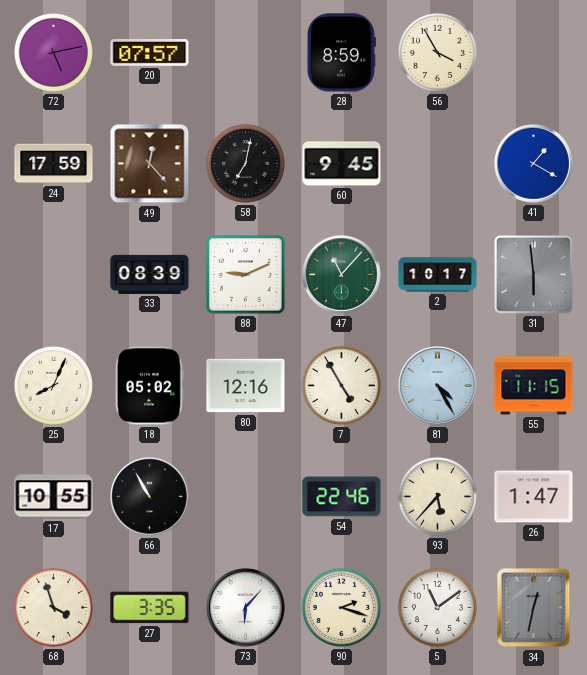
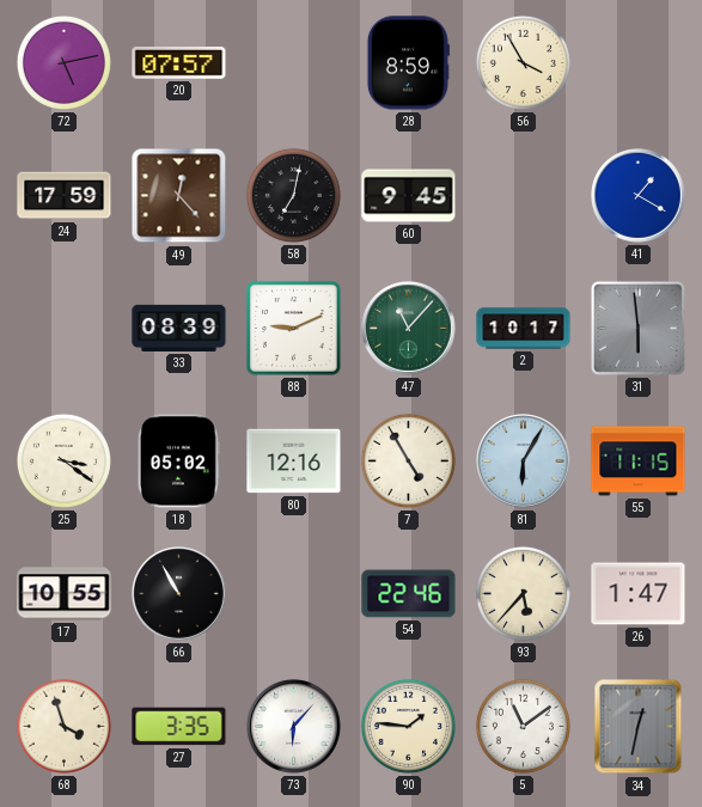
25: 8:04 -> 3:21
81: 4:25 -> 6:05
90: 2:18 -> 1:46
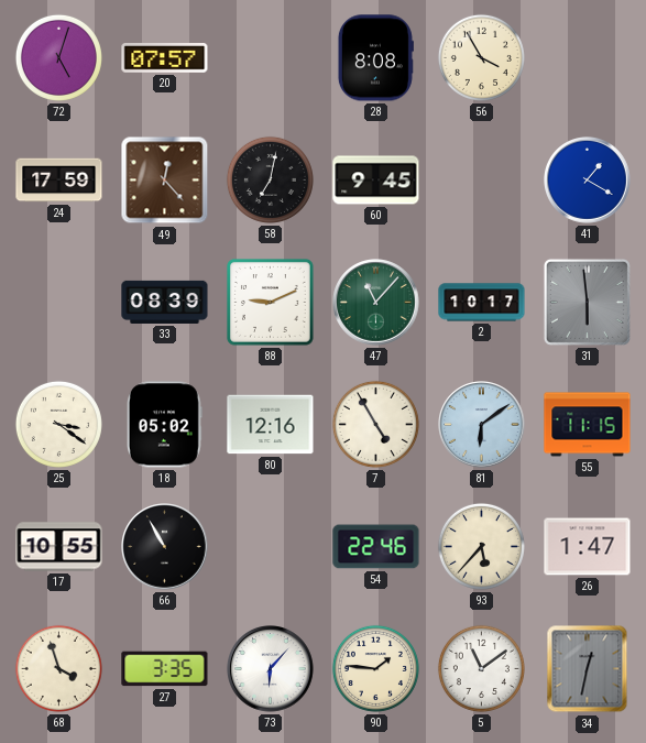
72: 5:13 -> 5:03
28: 8:59 -> 8:08
81: 6:05 -> 6:09
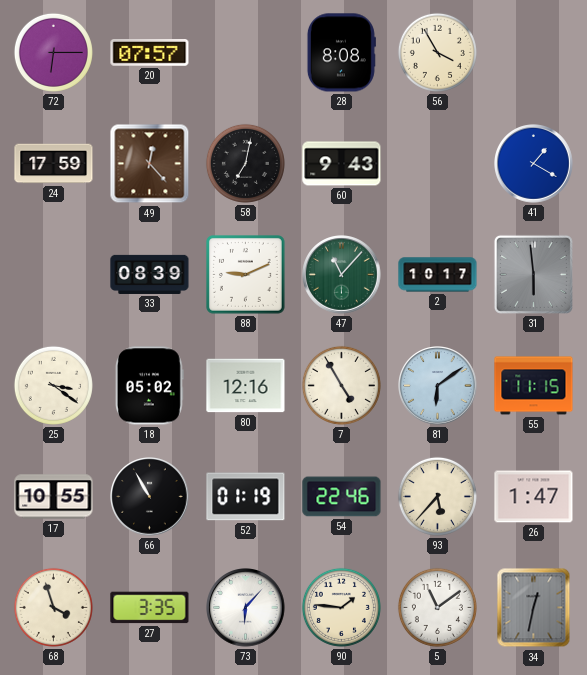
72: 5:03 -> 6:15
60: 9:45 -> 9:43
52: none -> 01:19
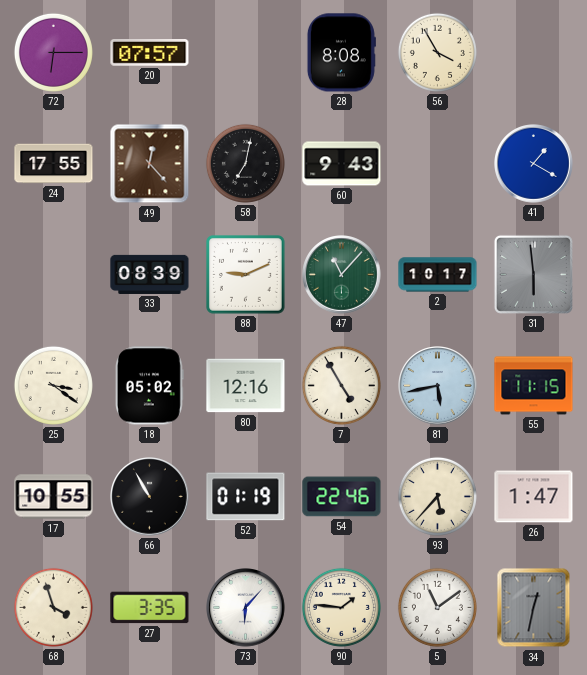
24: 17:59 -> 17:55
81: 6:09 -> 5:43
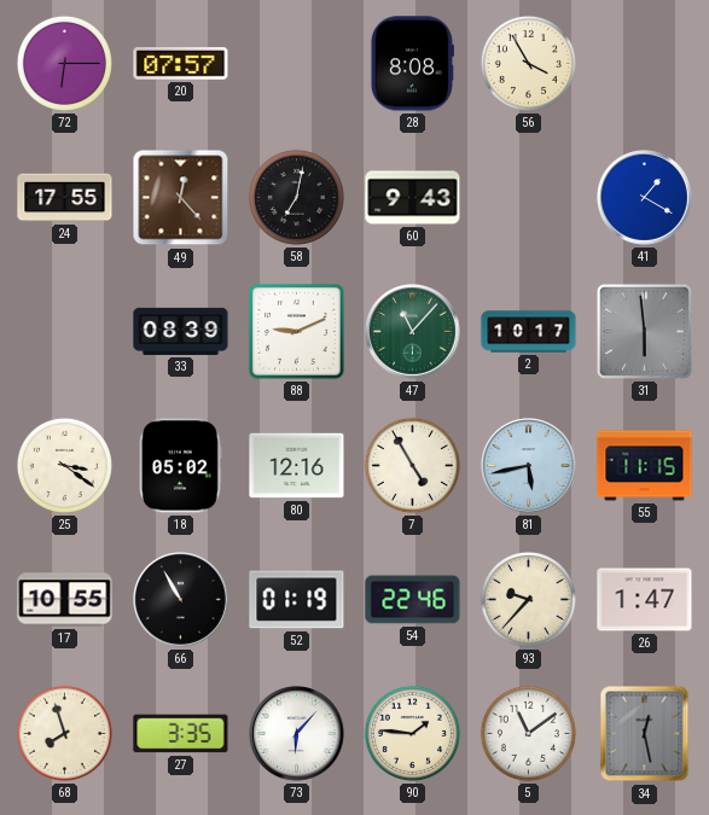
93: 5:37 -> 9:37
68: 3:57 -> 7:57
34: 12:32 -> 12:28
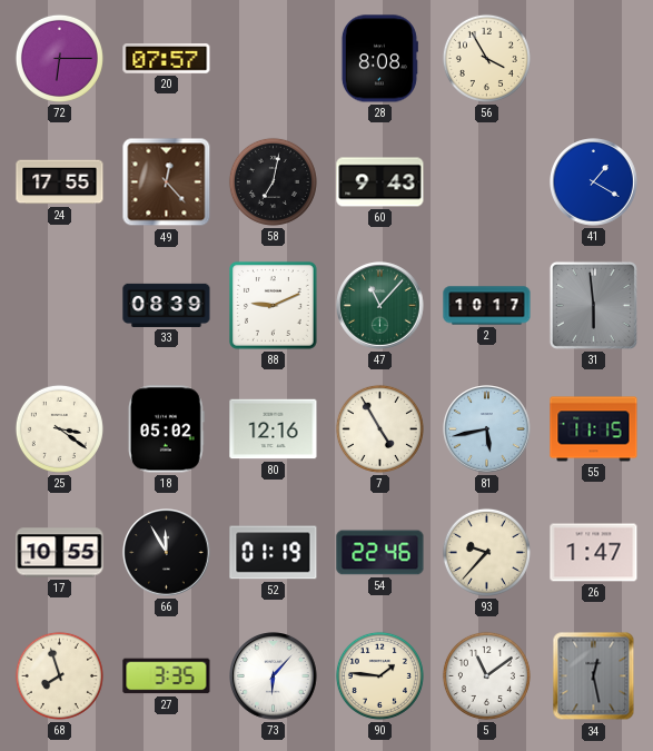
66: 10:55 -> 11:55
